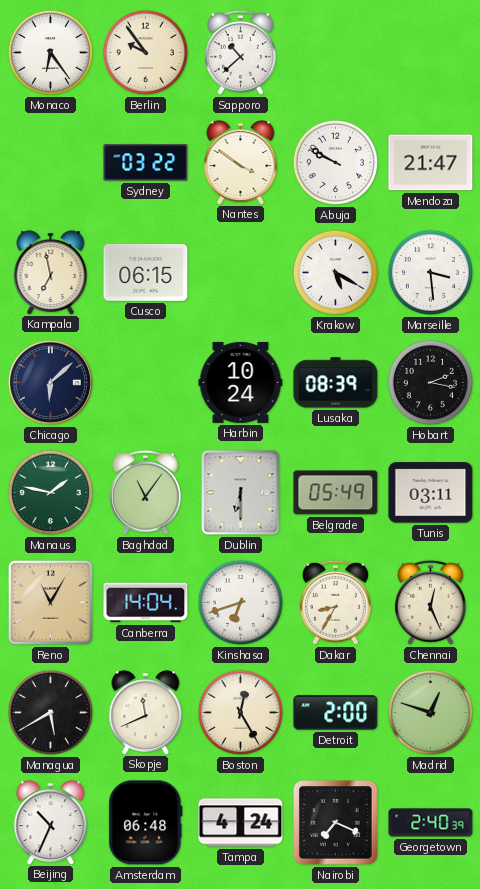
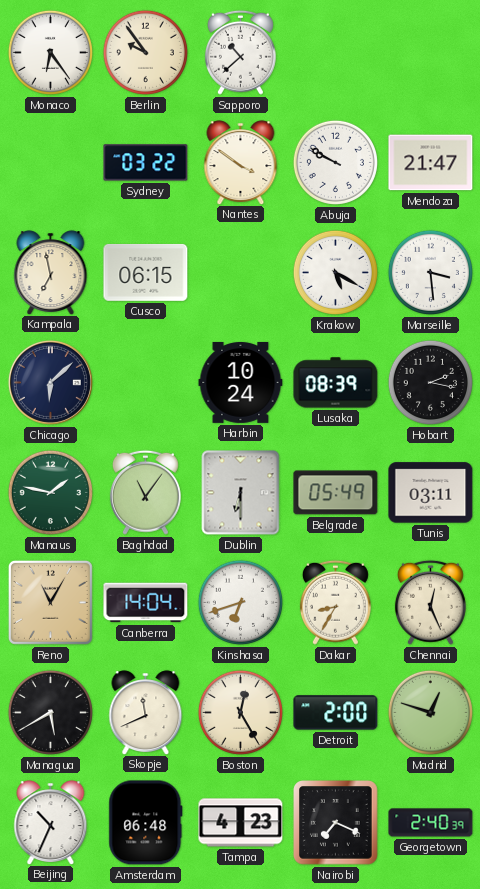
Tampa: 4:24 -> 4:23
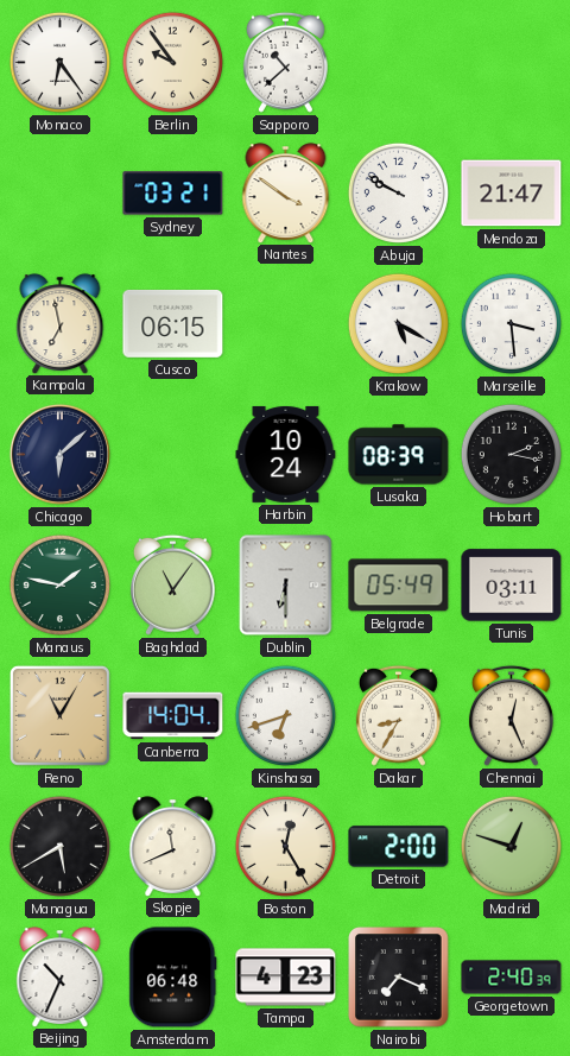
Sydney: 03:22 -> 03:21
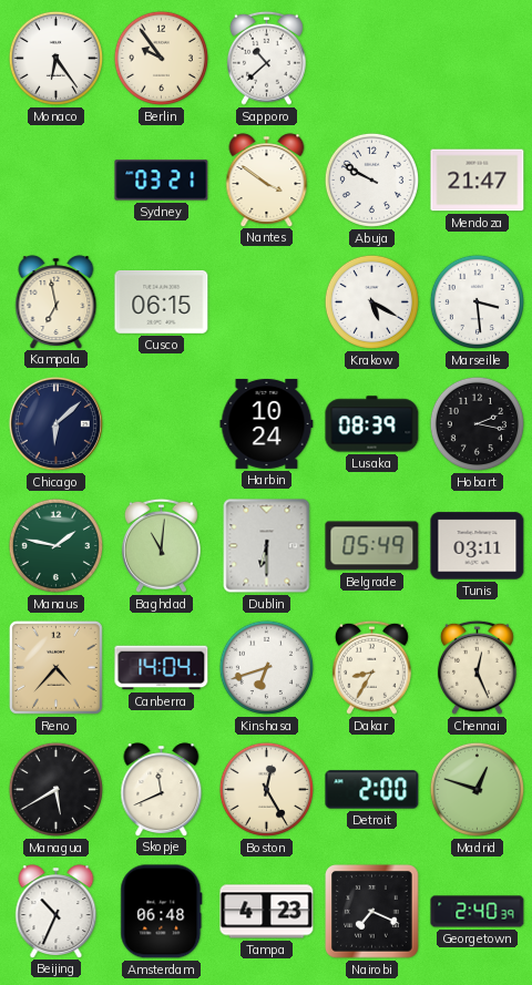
Baghdad: 11:06 -> 11:01
Reno: 11:05 -> 4:37
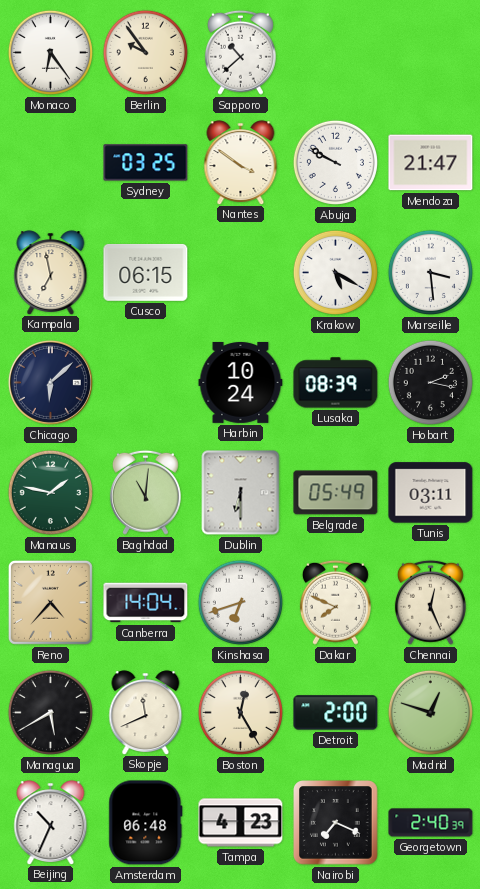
Sydney: 03:21 -> 03:25
Dakar: 8:35 -> 7:49
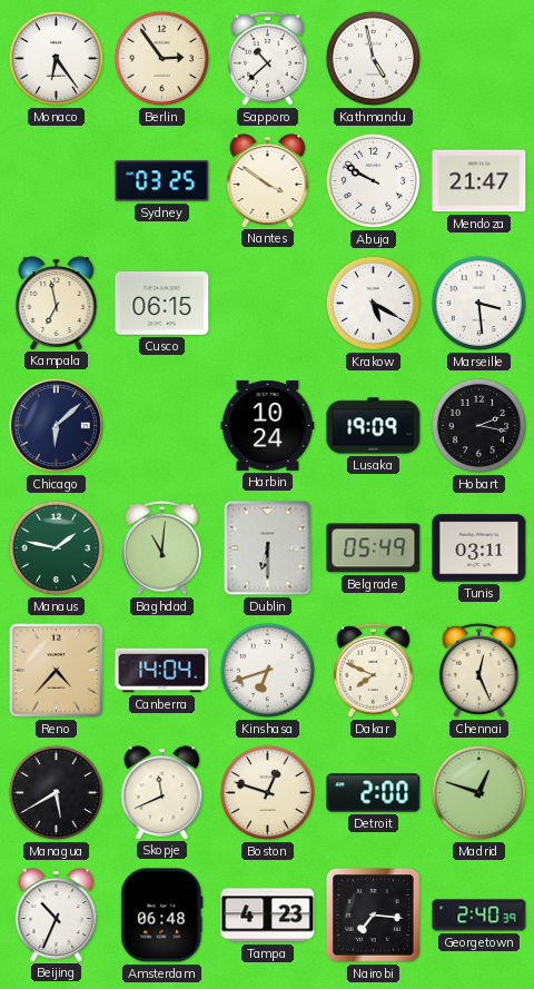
Berlin: 9:54 -> 2:54
Kathmandu: none -> 4:58
Lusaka: 08:39 -> 19:09
Boston: 12:25 -> 12:48
Nairobi: 7:19 -> 7:16
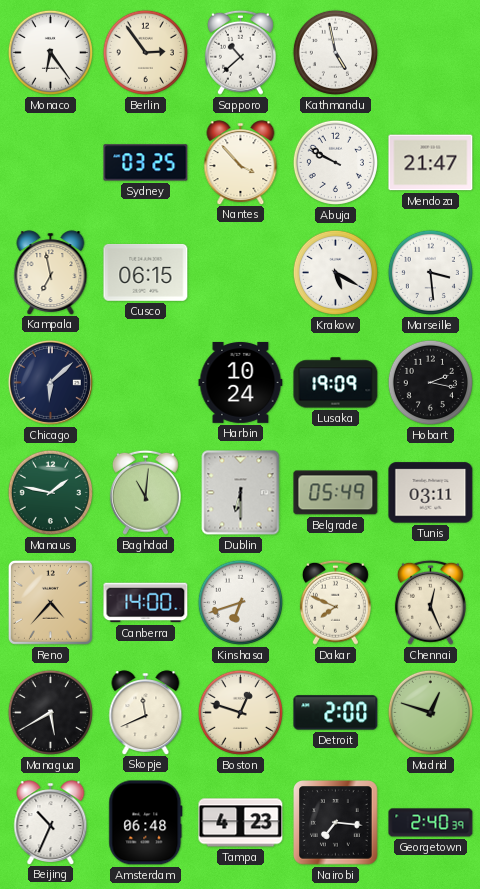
Nantes: 3:51 -> 3:53
Canberra: 14:04 -> 14:00
